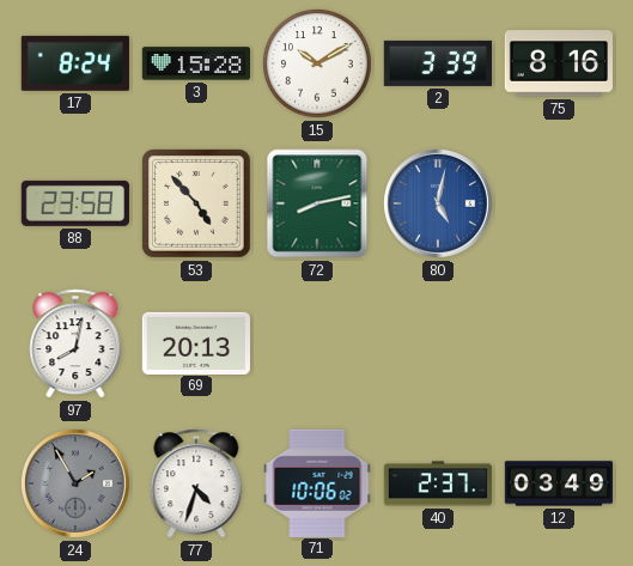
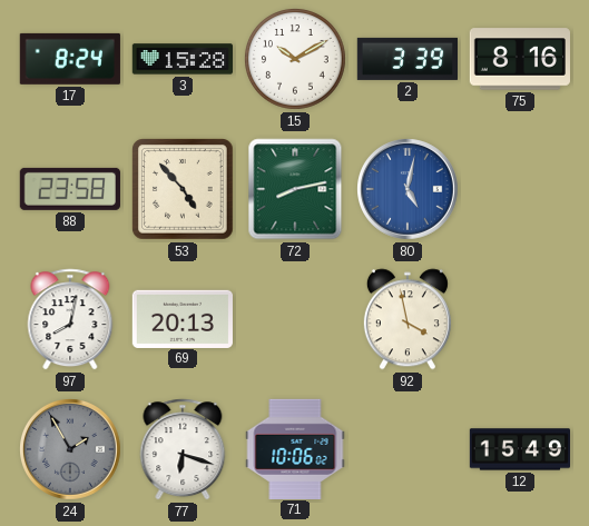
92: none -> 3:58
77: 4:33 -> 6:18
40: 2:37 -> none
12: 03:49 -> 15:49
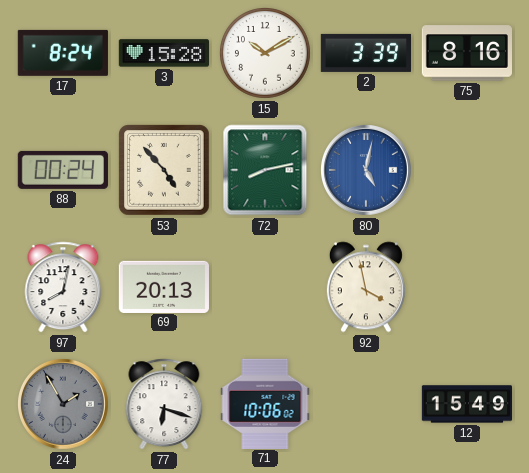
88: 23:58 -> 00:24
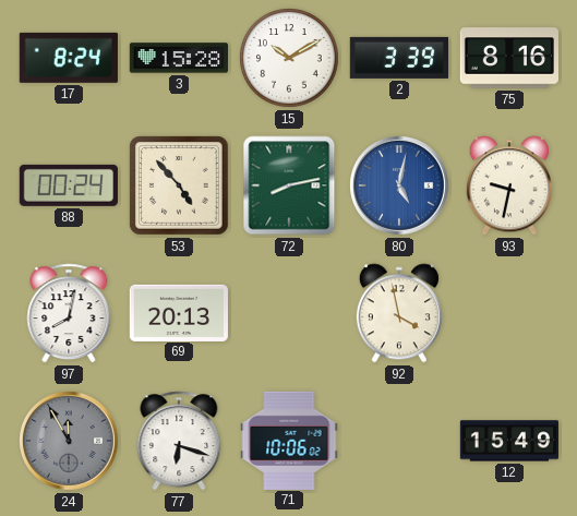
93: none -> 9:32
24: 1:55 -> 11:55
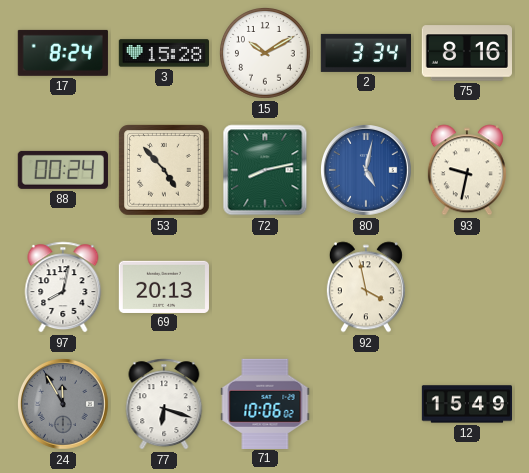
2: 3:39 -> 3:34
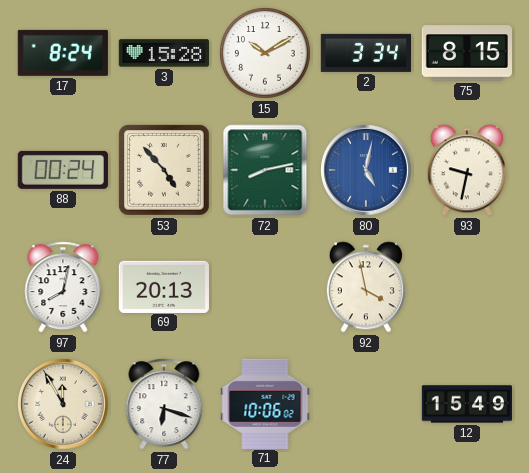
75: 8:16 -> 8:15
24 dial: grey -> cream
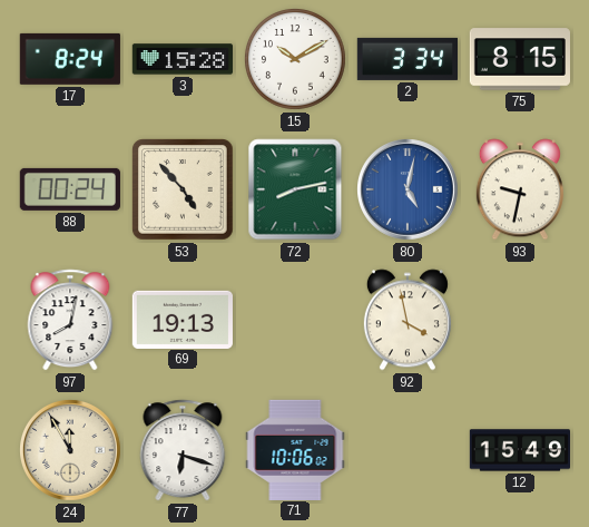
69: 20:13 -> 19:13
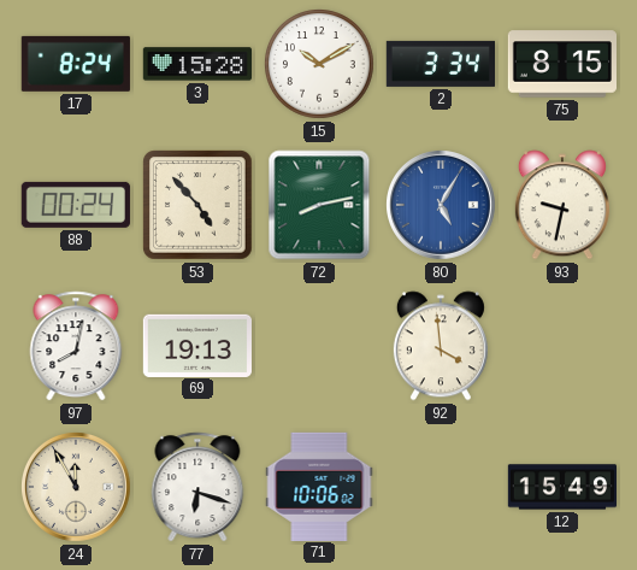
80: 5:02 -> 5:05
92: 3:58 -> 3:59
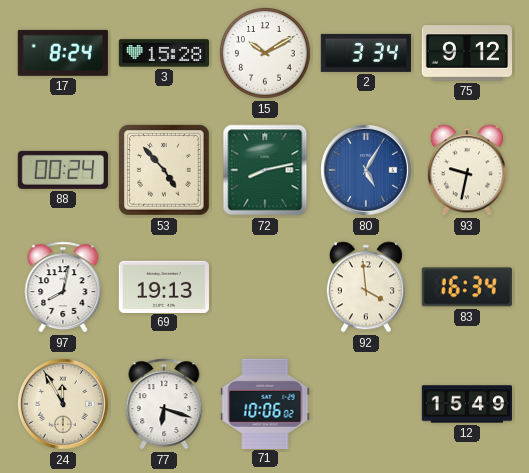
75: 8:15 -> 9:12
83: none -> 16:34
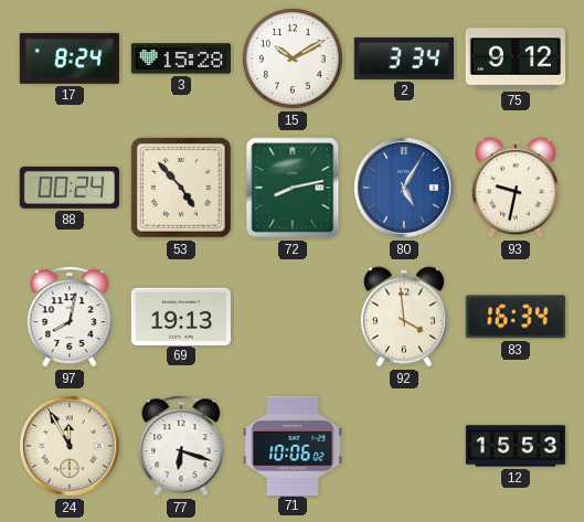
12: 15:49 -> 15:53
